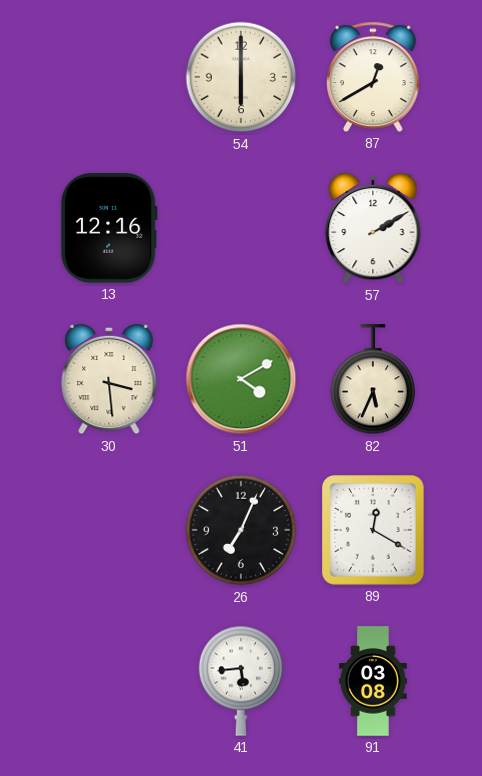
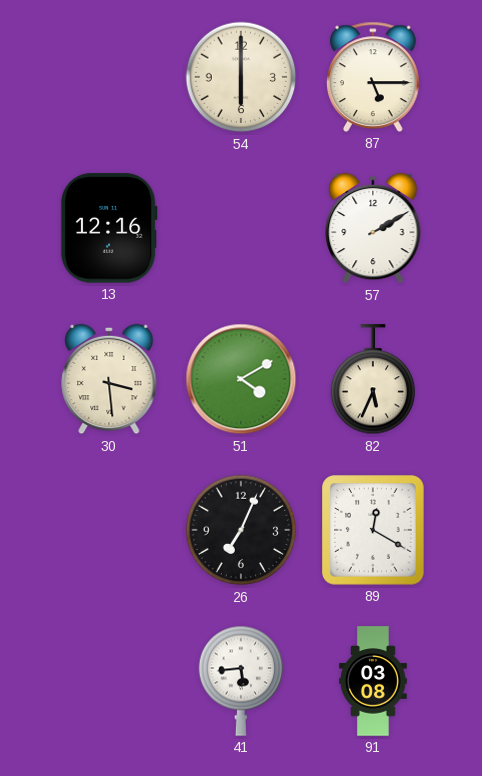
87: 12:40 -> 5:15
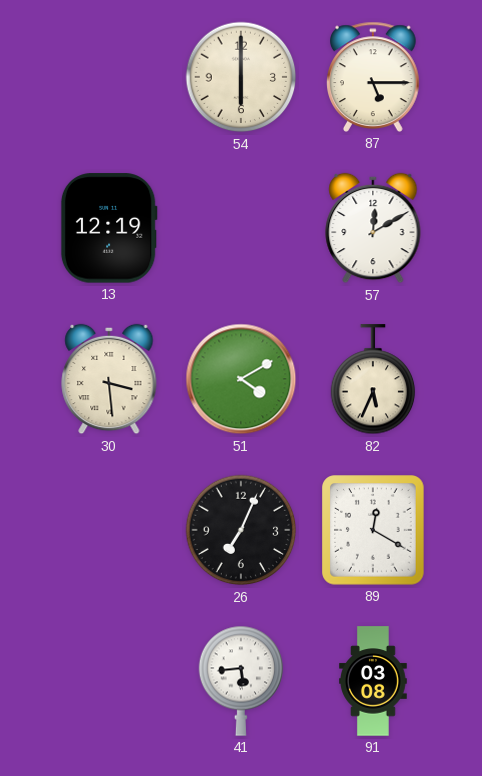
13: 12:16 -> 12:19
57: 2:10 -> 12:10
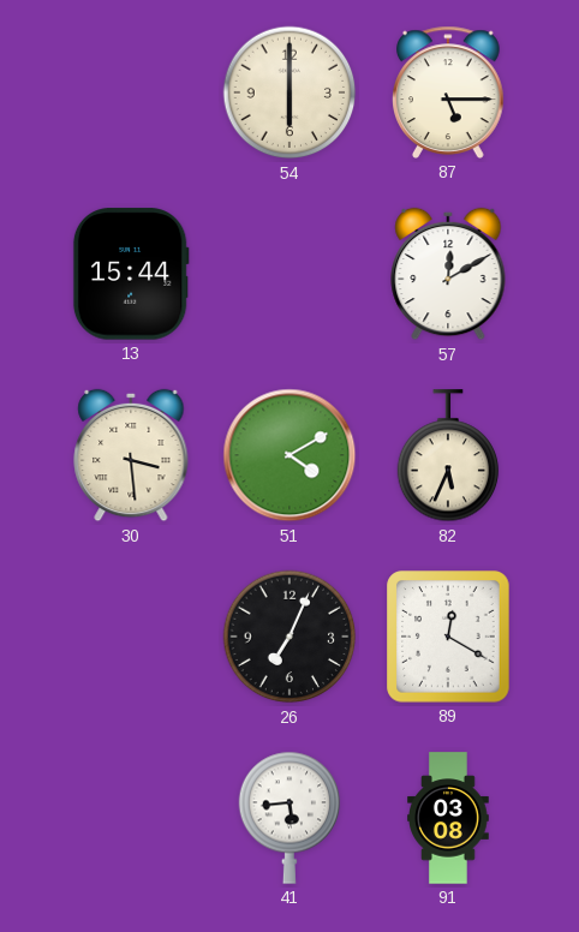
13: 12:19 -> 15:44
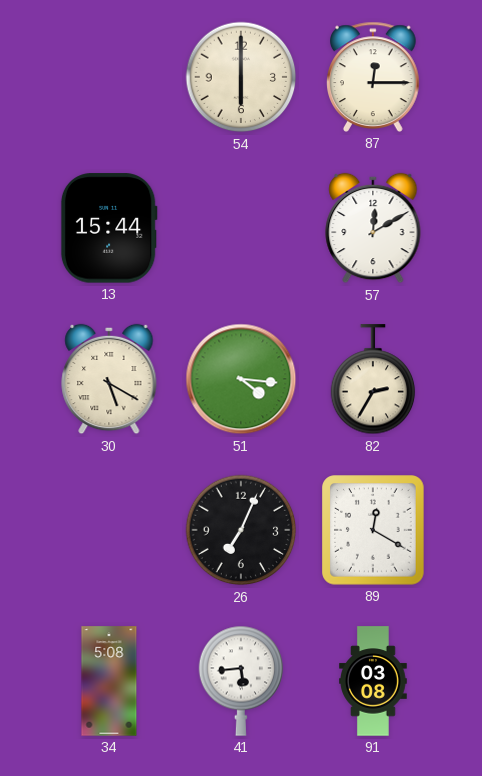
87: 5:15 -> 12:15
30: 3:29 -> 5:20
51: 4:10 -> 4:16
82: 5:34 -> 2:35
34: none -> 5:08
